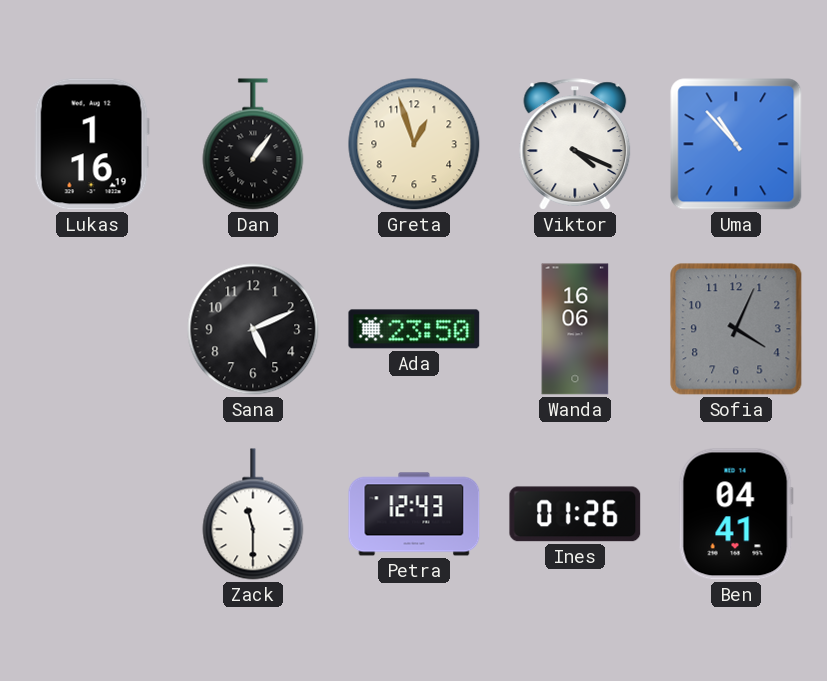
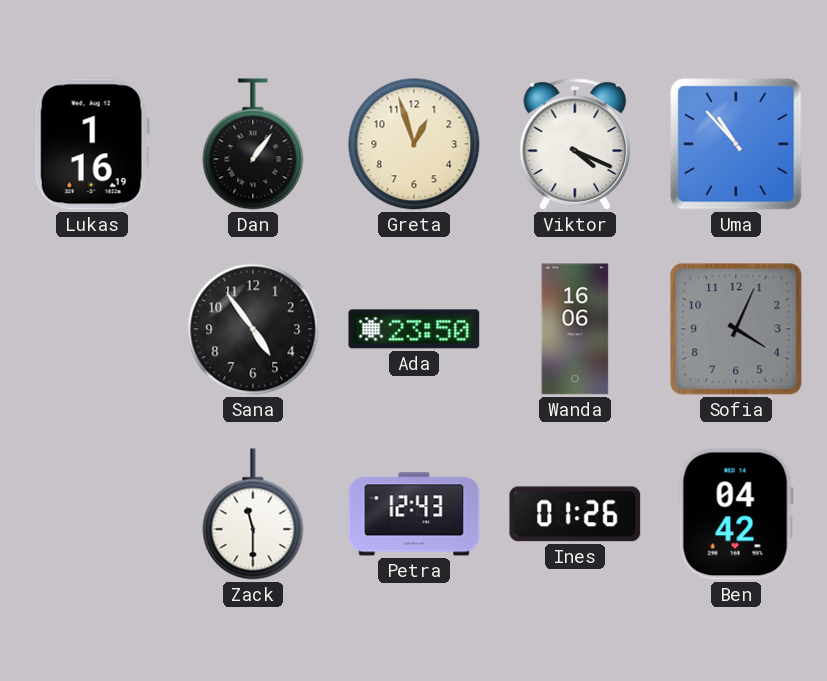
Sana: 5:11 -> 4:54
Ben: 04:41 -> 04:42
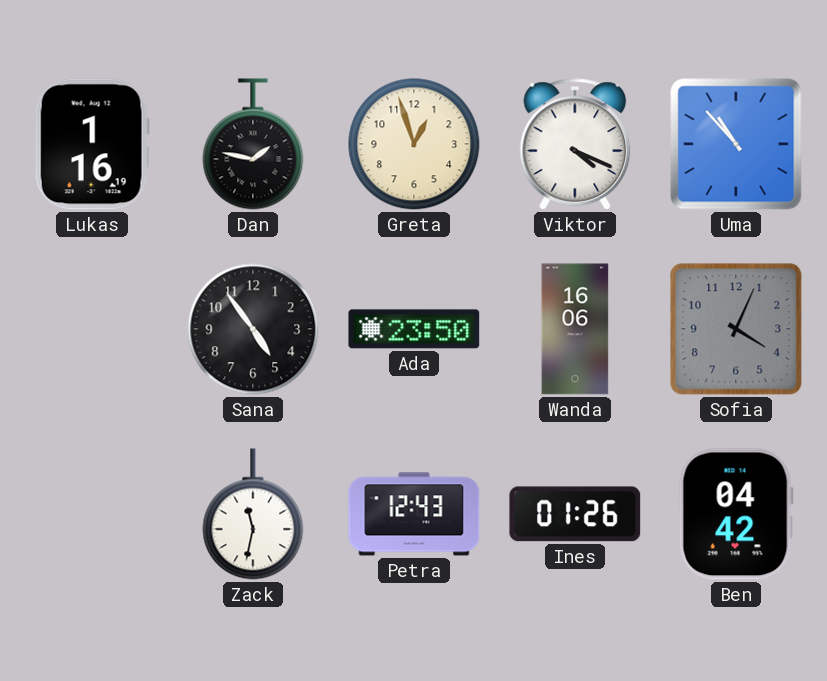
Dan: 1:06 -> 1:47
Zack: 11:30 -> 11:32
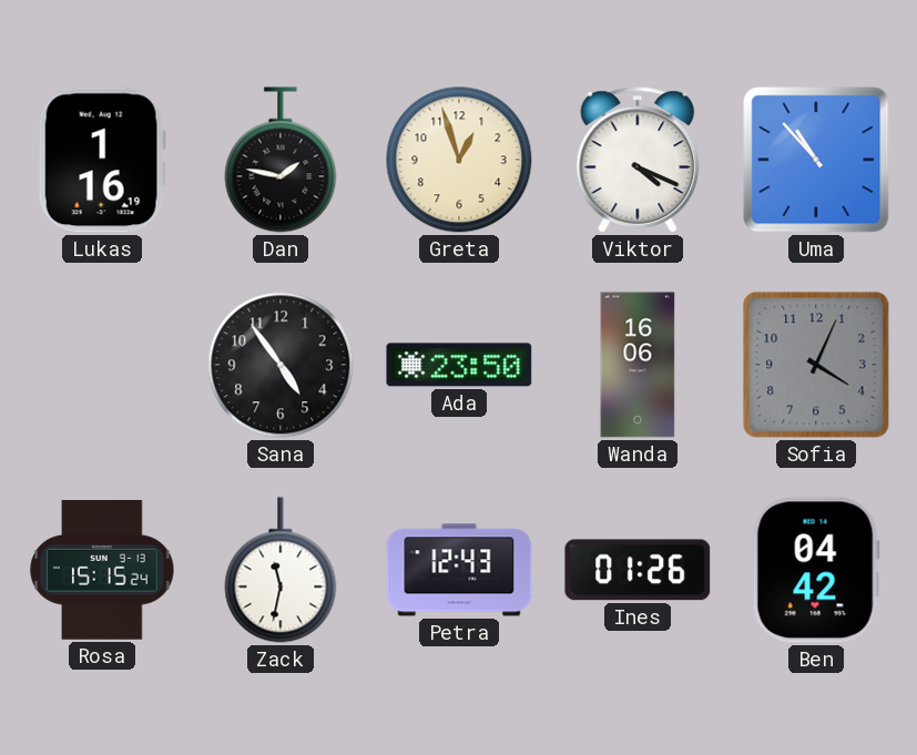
Rosa: none -> 15:15
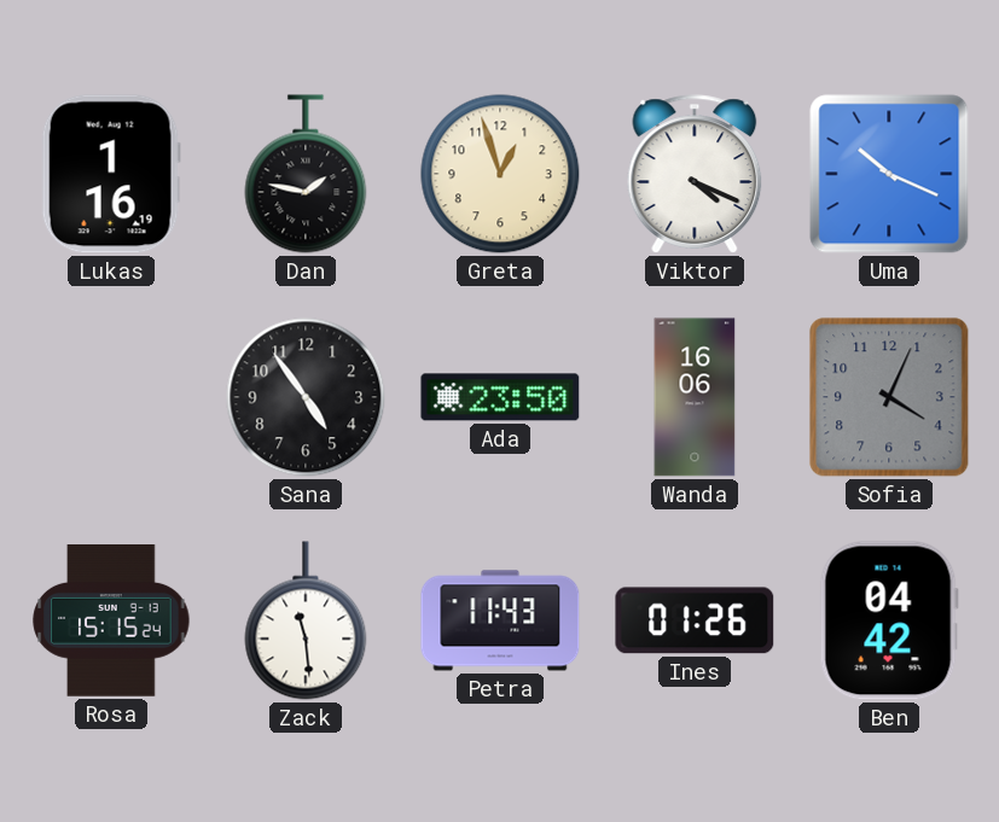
Uma: 10:53 -> 10:19
Zack: 11:32 -> 11:29
Petra: 12:43 -> 11:43
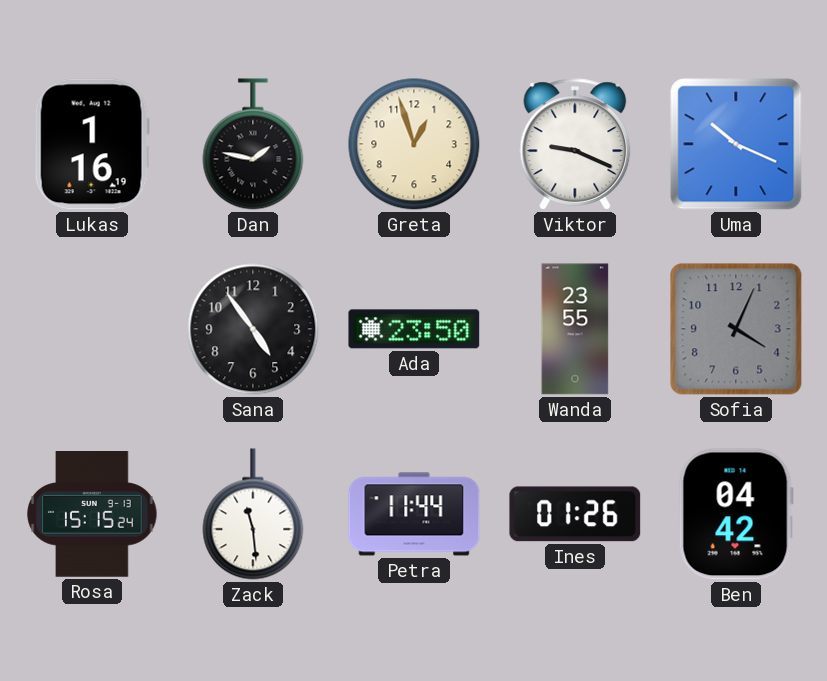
Viktor: 4:19 -> 9:19
Wanda: 16:06 -> 23:55
Petra: 11:43 -> 11:44
